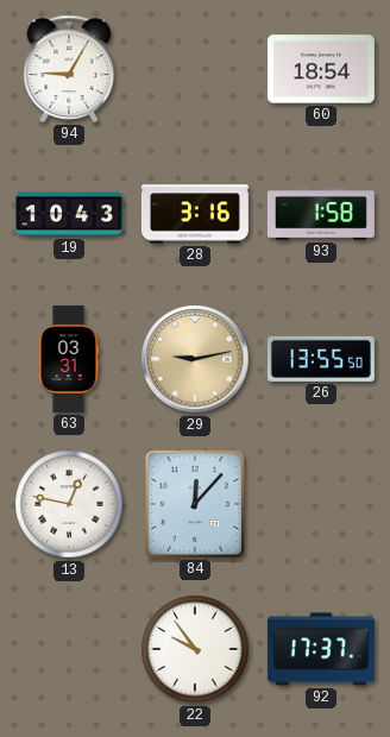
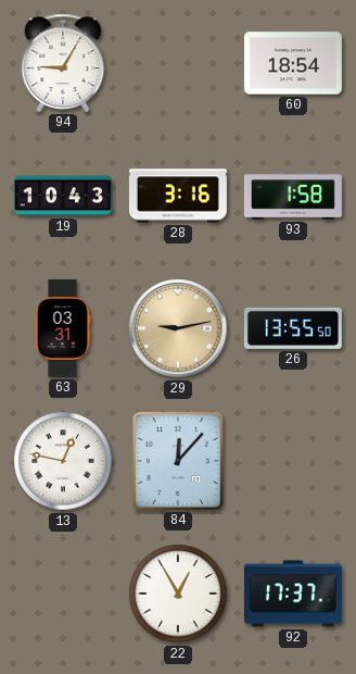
22: 9:54 -> 12:55
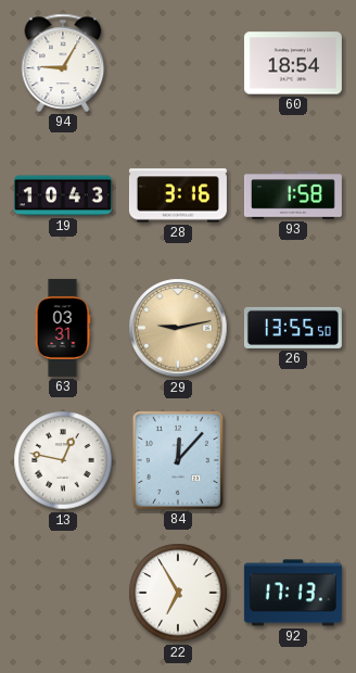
22: 12:55 -> 6:55
92: 17:37 -> 17:13
